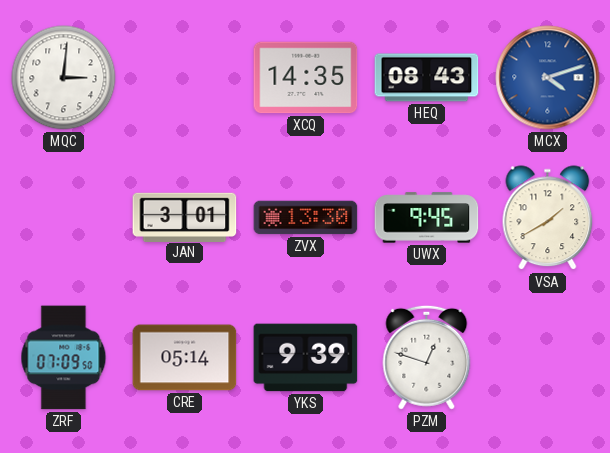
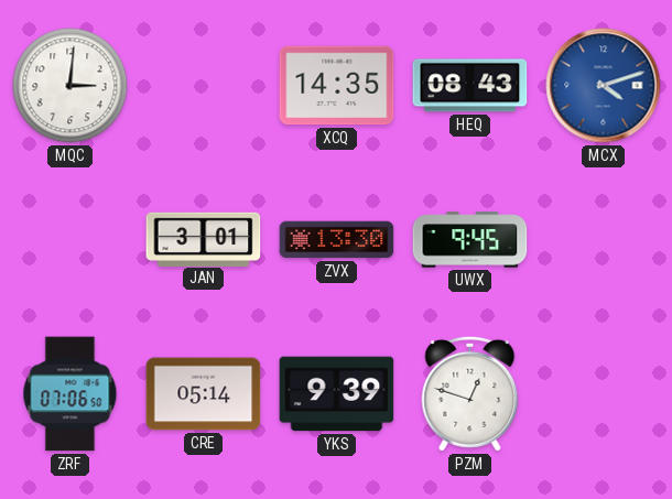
VSA: 1:40 -> none
ZRF: 07:09 -> 07:06
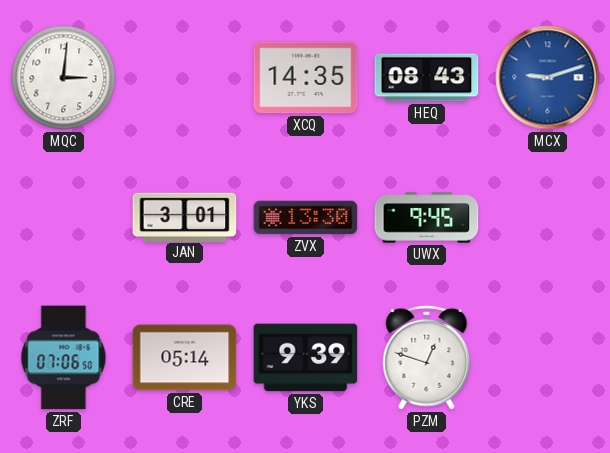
MCX: 4:12 -> 9:12
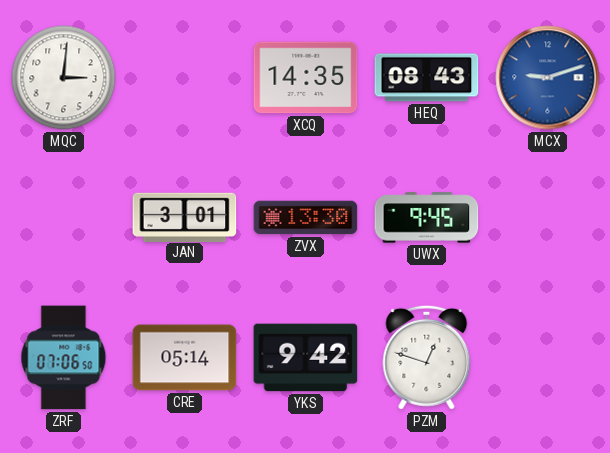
YKS: 9:39 -> 9:42
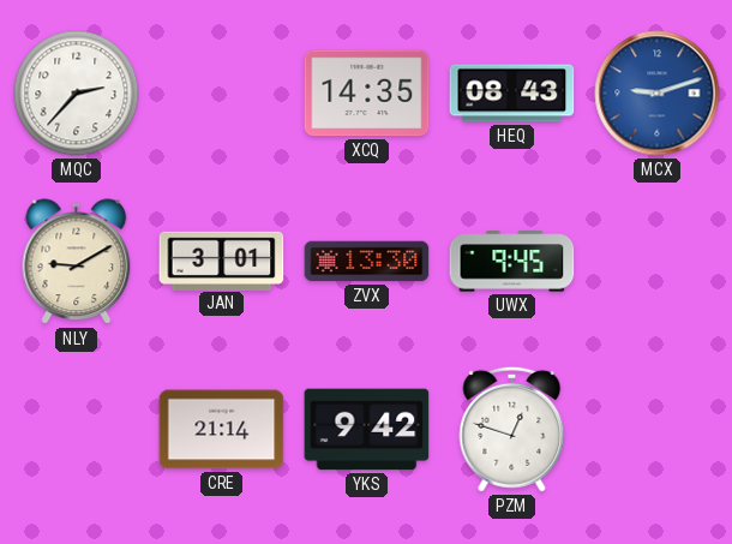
MQC: 3:01 -> 2:37
NLY: none -> 9:10
ZRF: 07:06 -> none
CRE: 05:14 -> 21:14
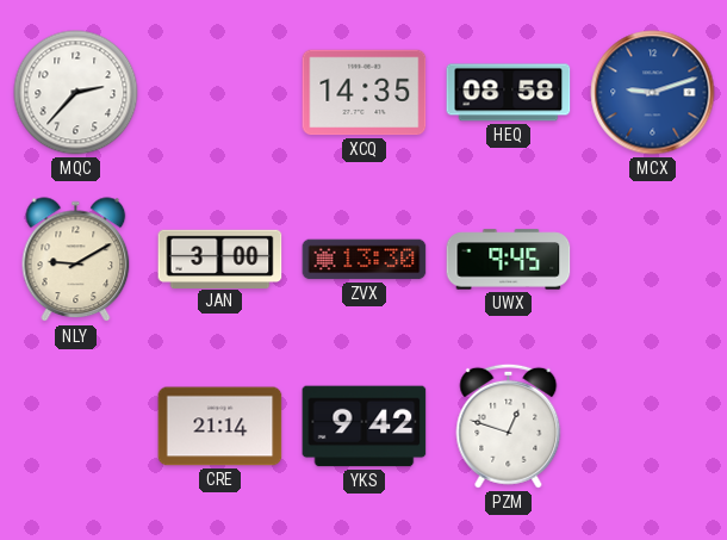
HEQ: 08:43 -> 08:58
JAN: 3:01 -> 3:00
